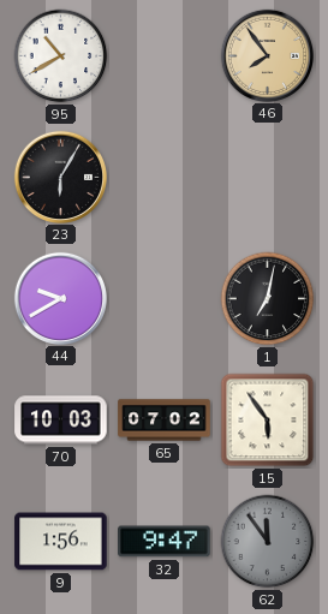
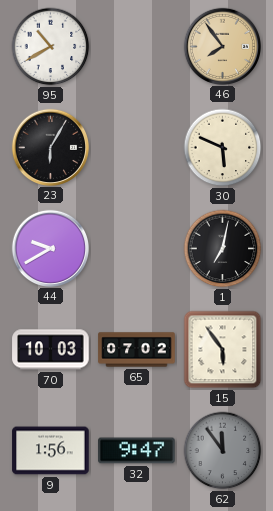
30: none -> 5:49
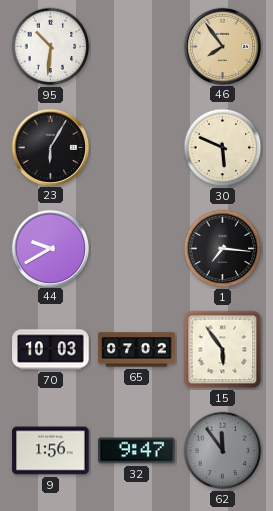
95: 10:40 -> 10:31
1: 7:02 -> 7:16
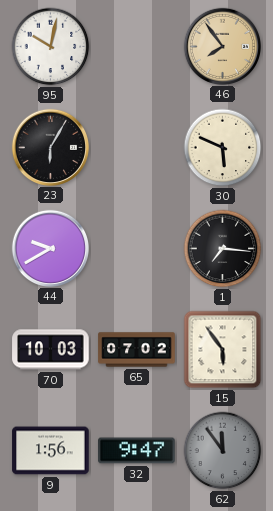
95: 10:31 -> 10:02
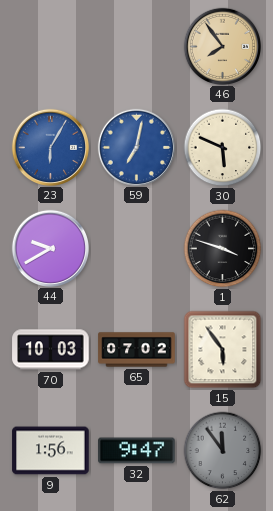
95: 10:02 -> none
23 dial: black -> blue
59: none -> 7:02
1: 7:16 -> 3:48
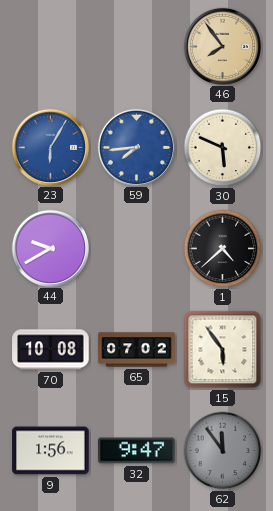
59: 7:02 -> 7:44
1: 3:48 -> 4:38
70: 10:03 -> 10:08
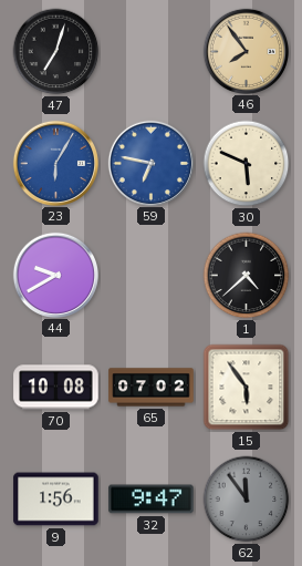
47: none -> 7:03
59: 7:44 -> 6:47
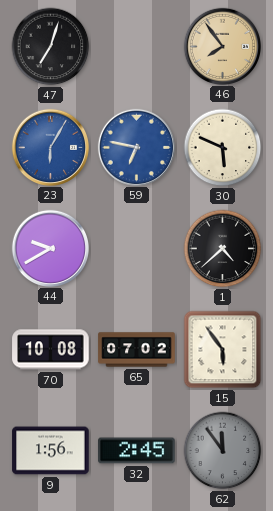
32: 9:47 -> 2:45
